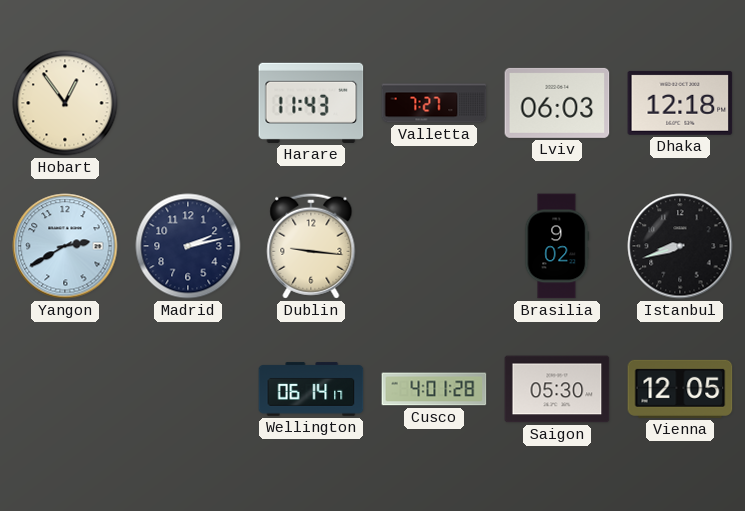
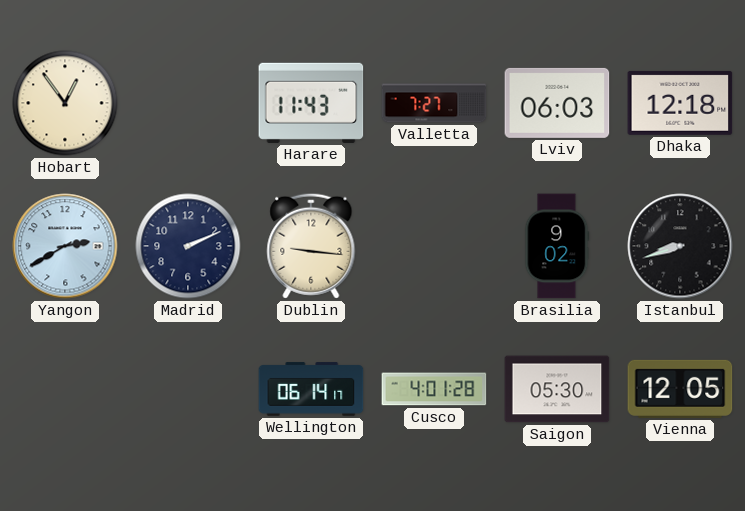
Madrid: 2:13 -> 2:11
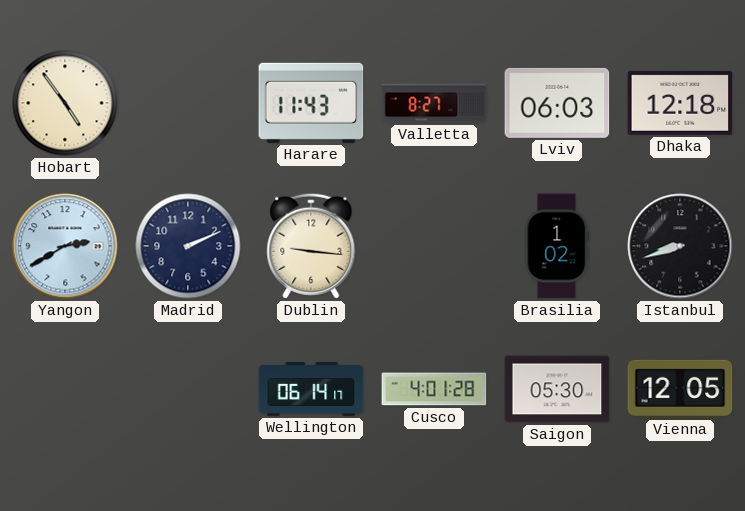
Hobart: 12:54 -> 4:54
Valletta: 7:27 -> 8:27
Brasilia: 9:02 -> 1:02
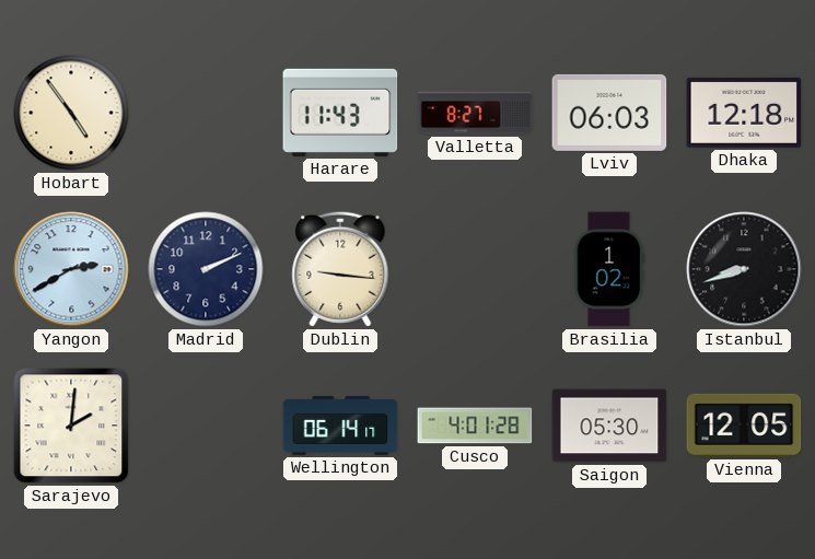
Sarajevo: none -> 2:01
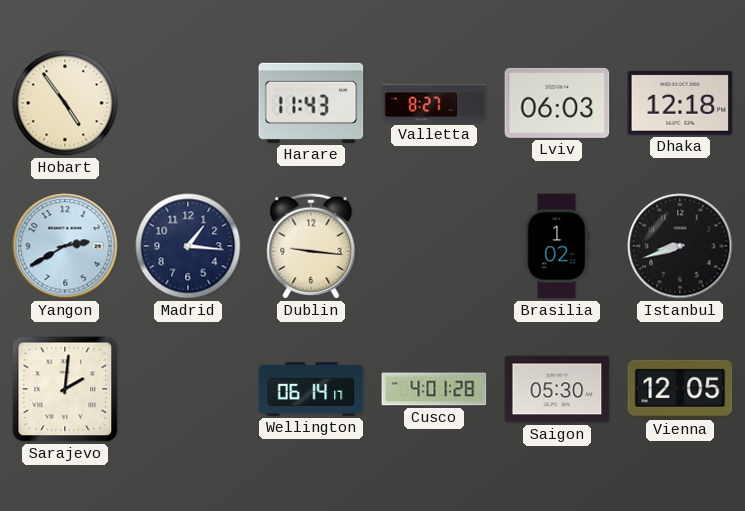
Madrid: 2:11 -> 1:16
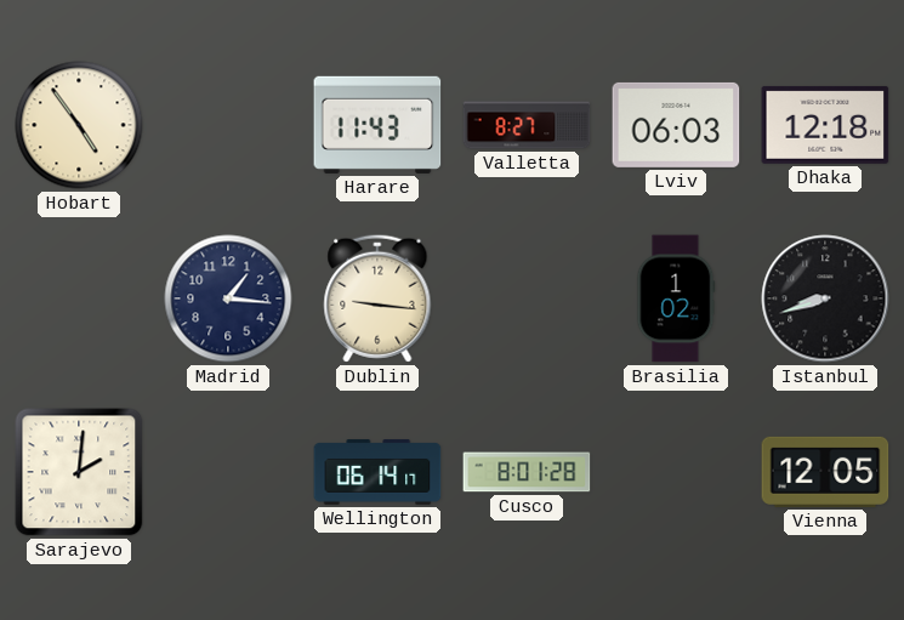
Yangon: 2:40 -> none
Cusco: 4:01 -> 8:01
Saigon: 05:30 -> none
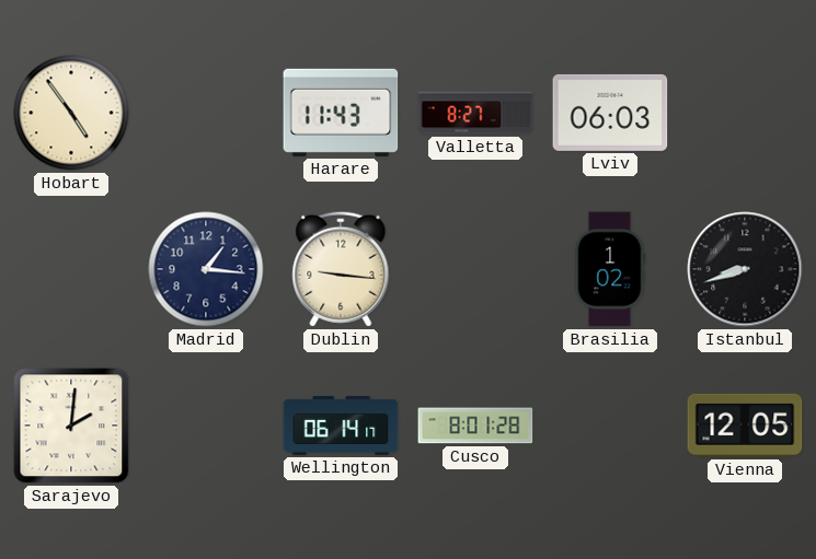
Dhaka: 12:18 -> none
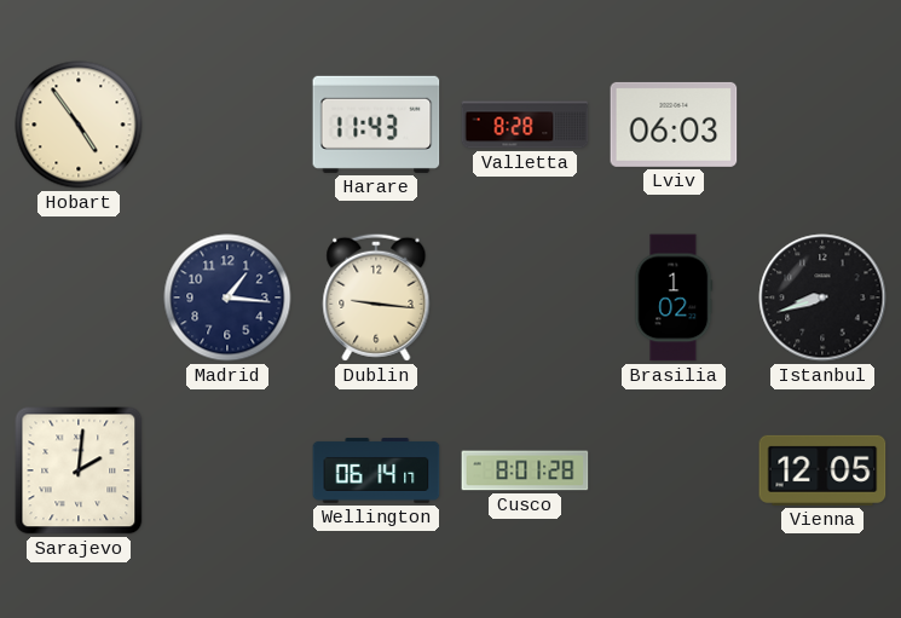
Valletta: 8:27 -> 8:28
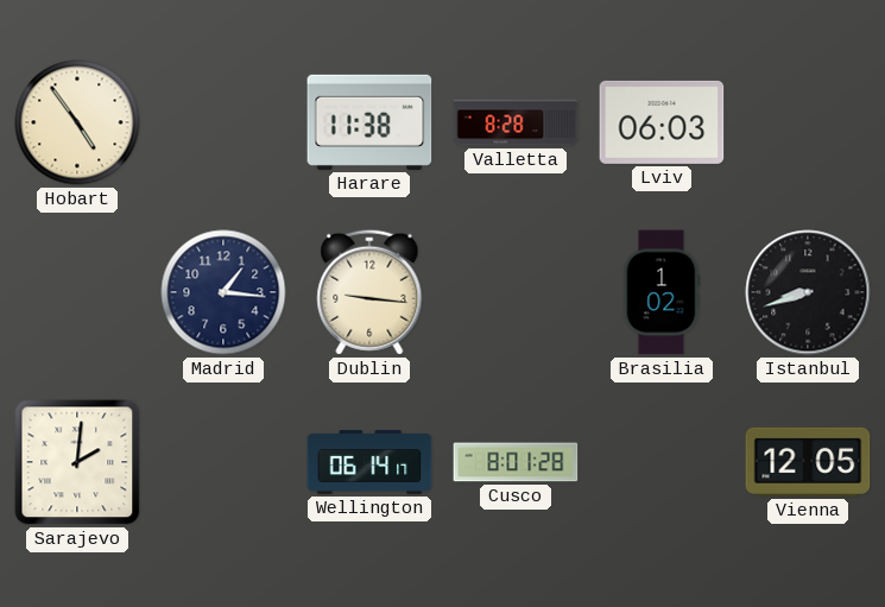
Harare: 11:43 -> 11:38
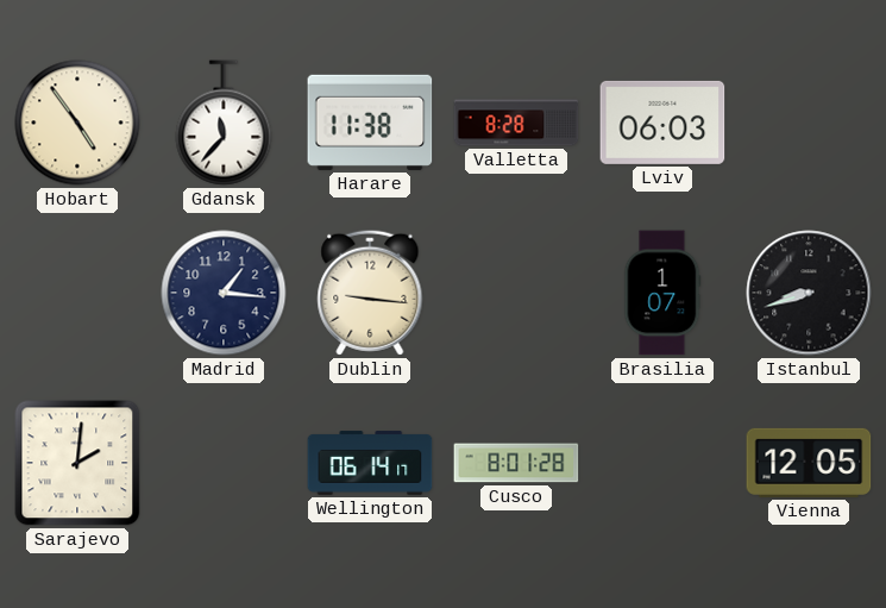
Gdansk: none -> 11:37
Brasilia: 1:02 -> 1:07
